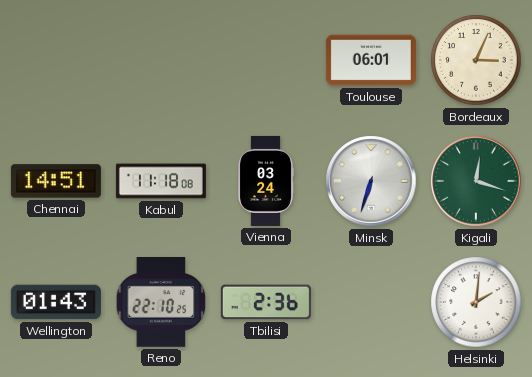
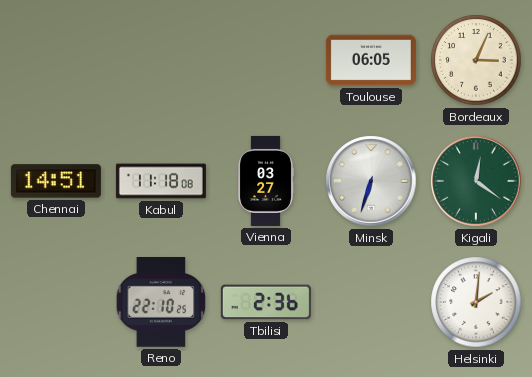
Toulouse: 06:01 -> 06:05
Vienna: 03:24 -> 03:27
Kigali: 12:18 -> 12:21
Wellington: 01:43 -> none
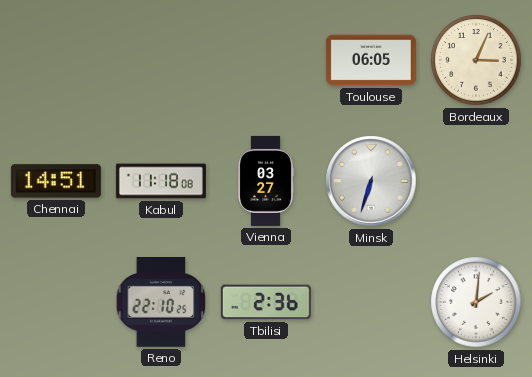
Kigali: 12:21 -> none
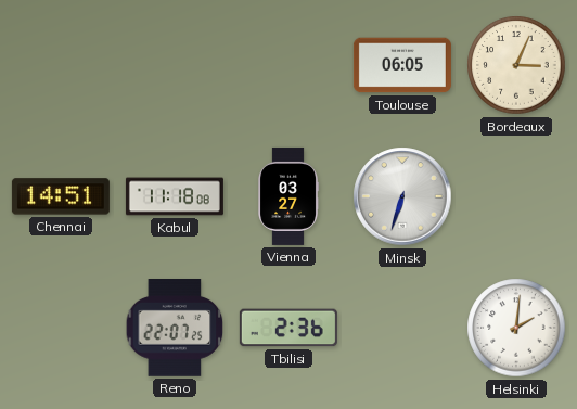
Reno: 22:10 -> 22:07
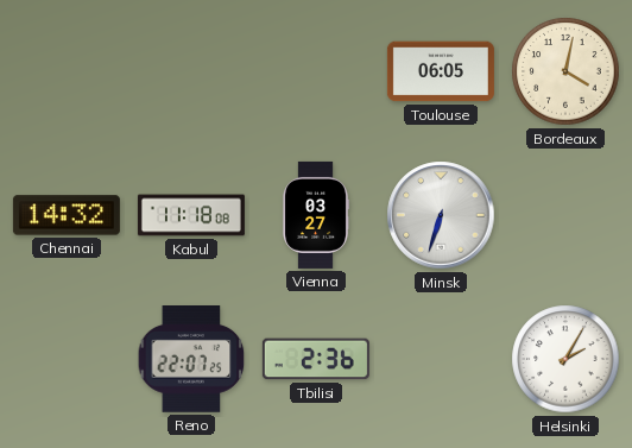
Bordeaux: 3:04 -> 4:02
Chennai: 14:51 -> 14:32
Helsinki: 2:01 -> 2:05
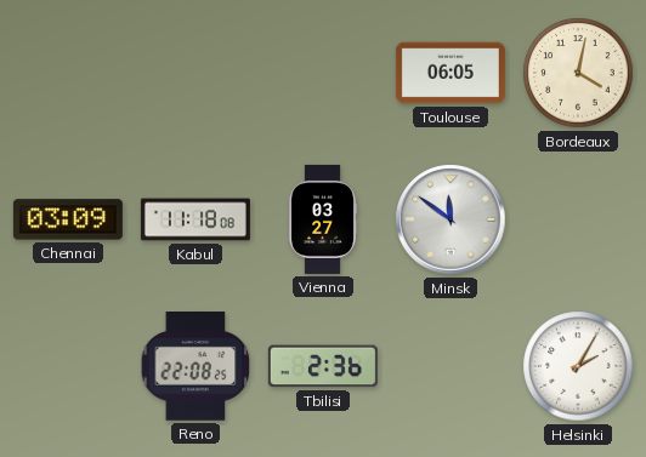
Chennai: 14:32 -> 03:09
Minsk: 6:33 -> 11:51
Reno: 22:07 -> 22:08
